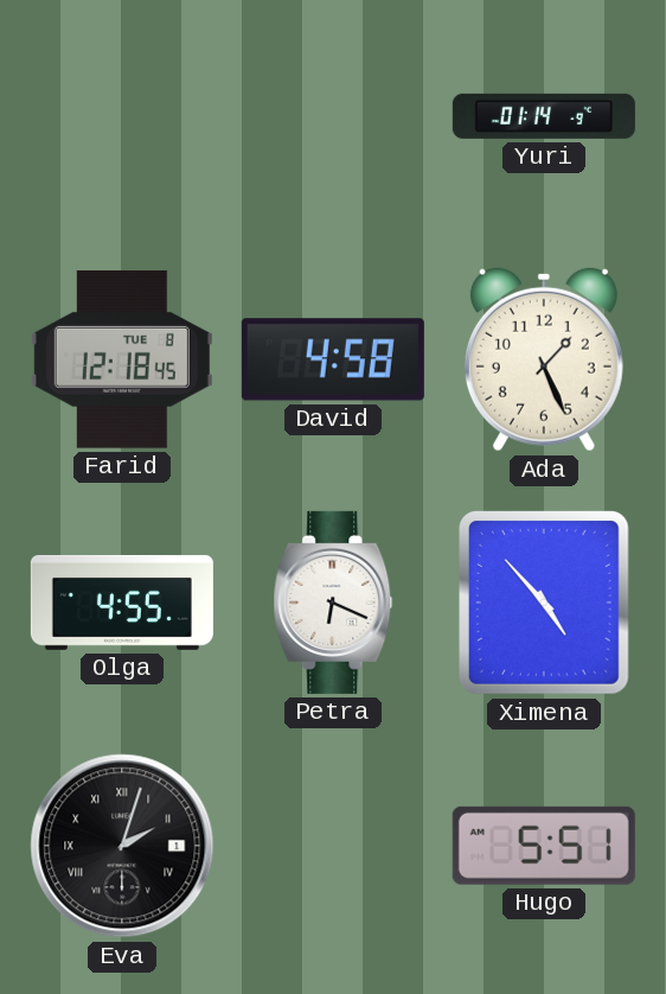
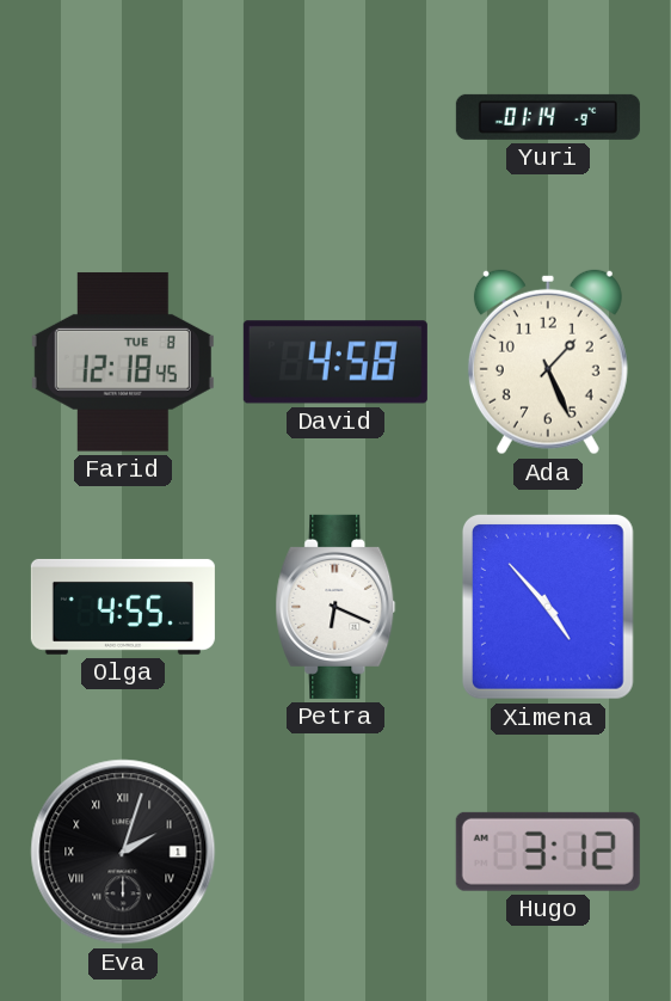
Hugo: 5:51 -> 3:12
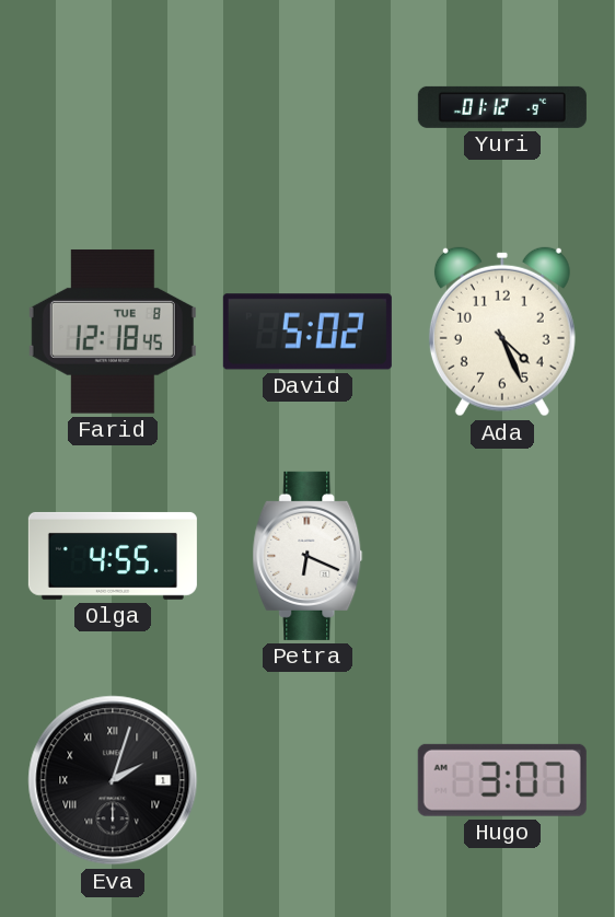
Yuri: 01:14 -> 01:12
David: 4:58 -> 5:02
Ada: 1:26 -> 4:26
Ximena: 4:53 -> none
Hugo: 3:12 -> 3:07
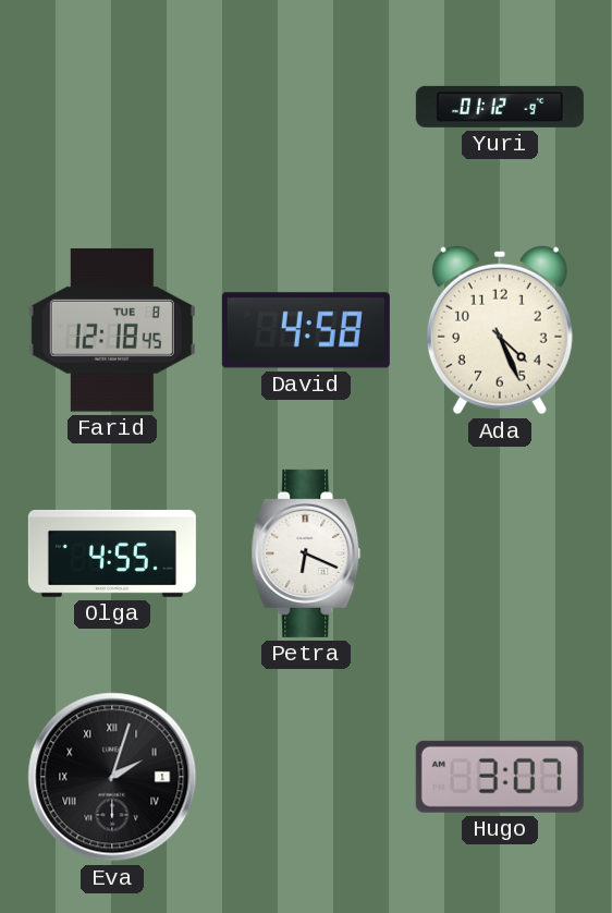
David: 5:02 -> 4:58
